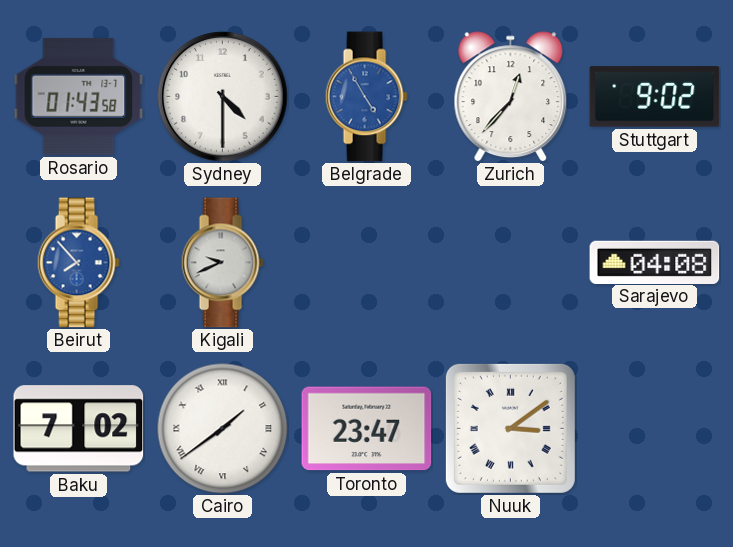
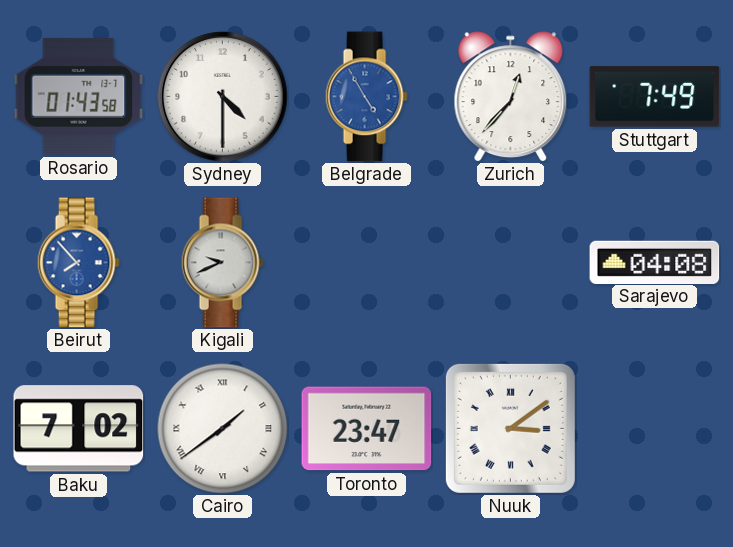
Stuttgart: 9:02 -> 7:49
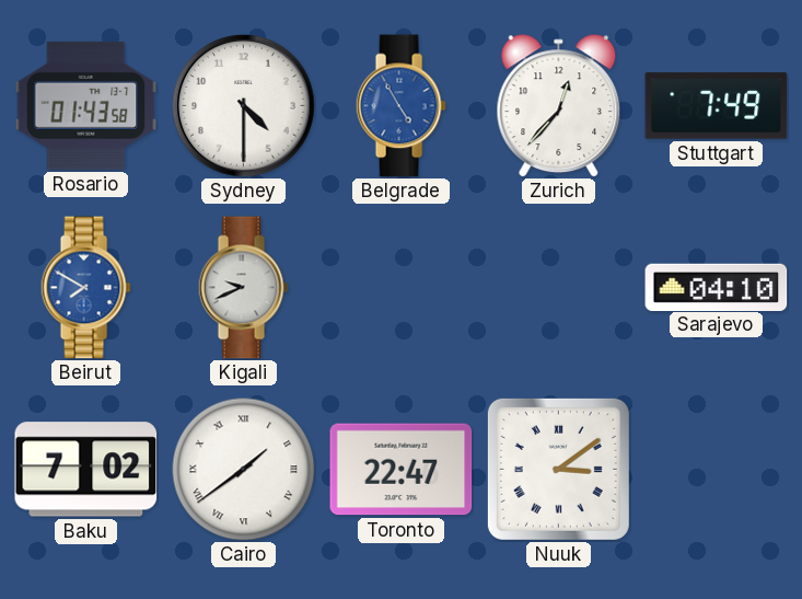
Beirut: 7:53 -> 7:50
Sarajevo: 04:08 -> 04:10
Toronto: 23:47 -> 22:47
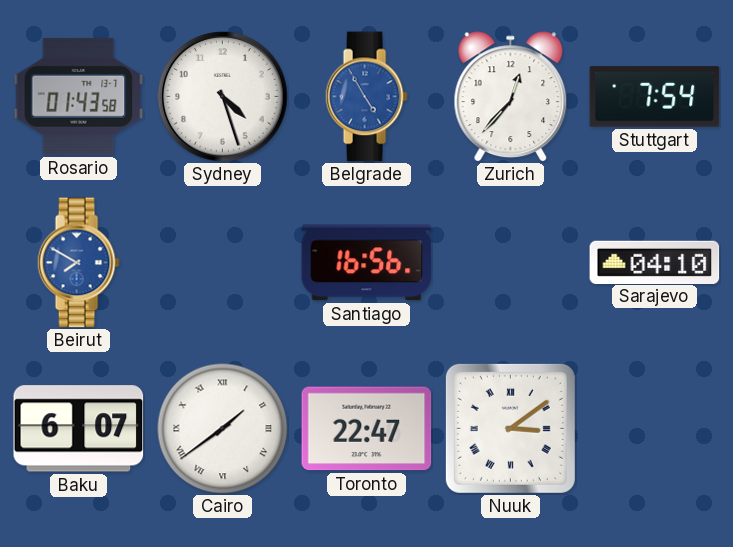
Sydney: 4:30 -> 4:27
Stuttgart: 7:49 -> 7:54
Kigali: 9:41 -> none
Santiago: none -> 16:56
Baku: 7:02 -> 6:07
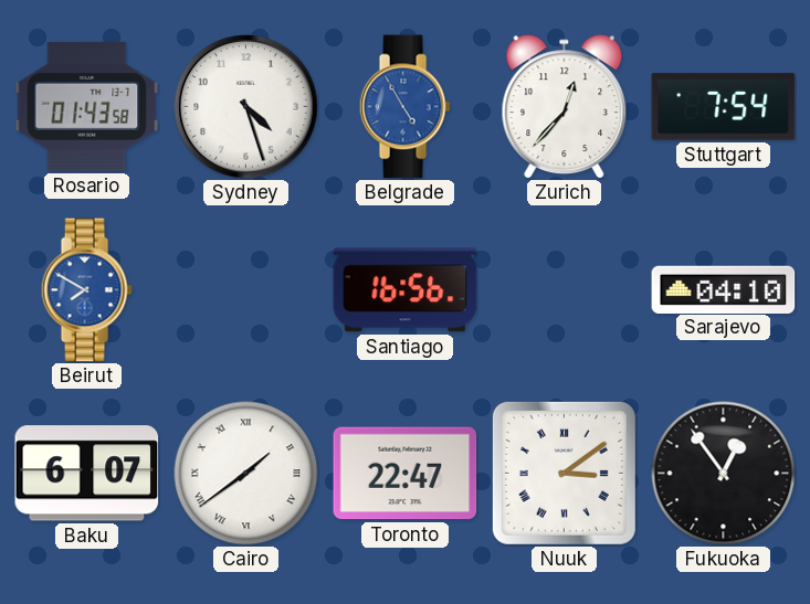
Fukuoka: none -> 12:54
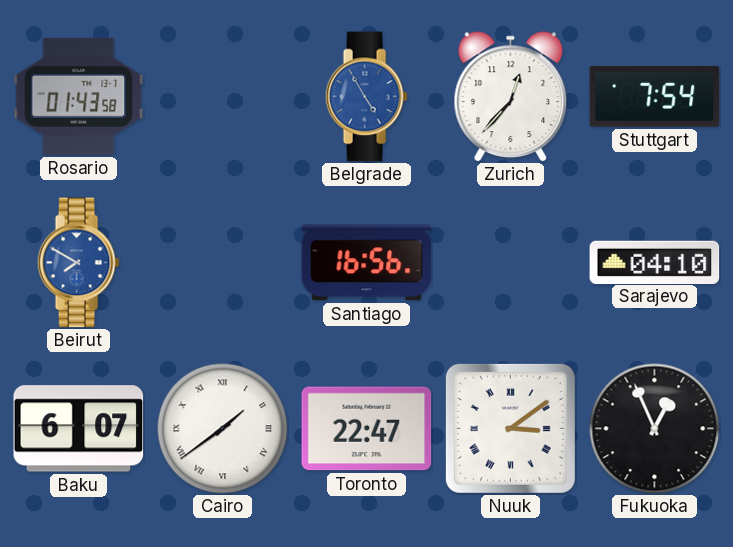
Sydney: 4:27 -> none
Fukuoka: 12:54 -> 12:56
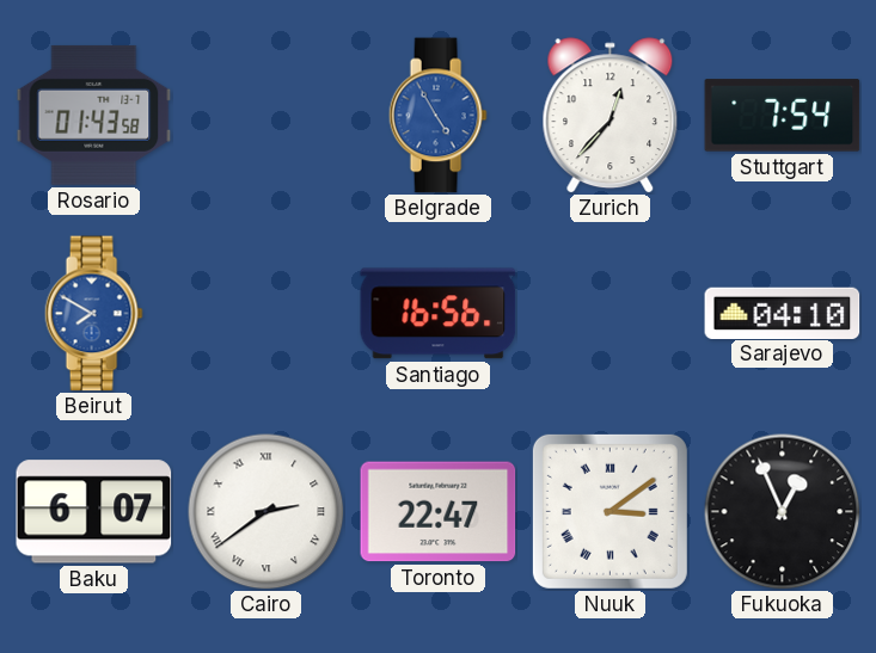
Cairo: 1:39 -> 2:39
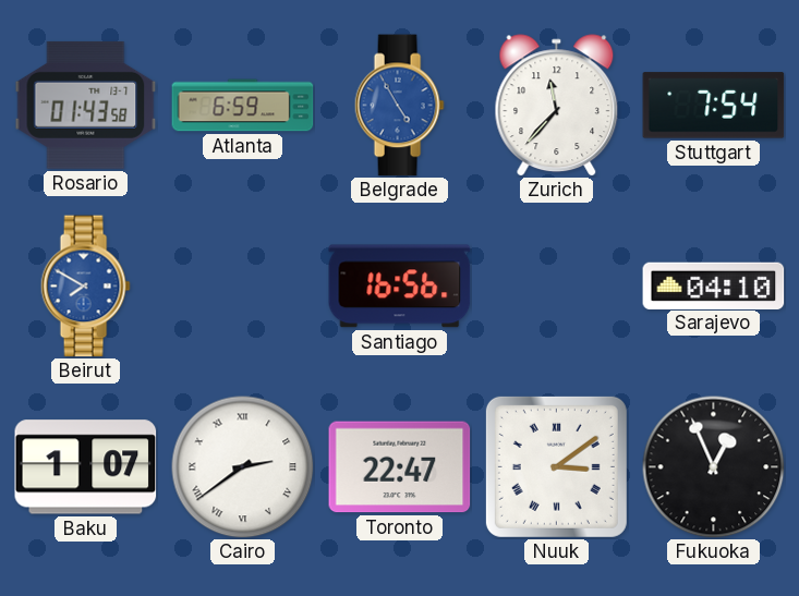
Atlanta: none -> 6:59
Zurich: 12:37 -> 11:37
Baku: 6:07 -> 1:07
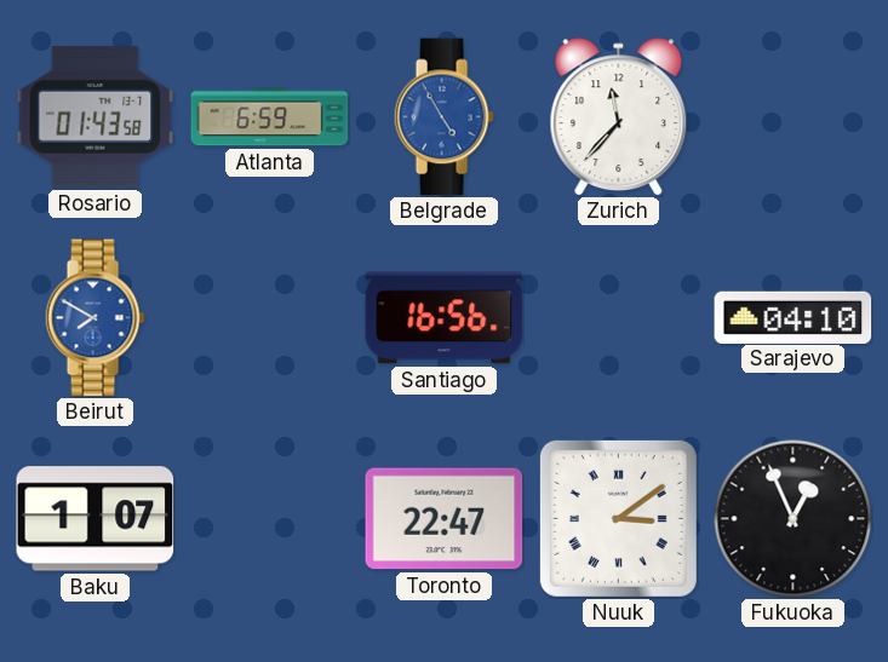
Stuttgart: 7:54 -> none
Cairo: 2:39 -> none
